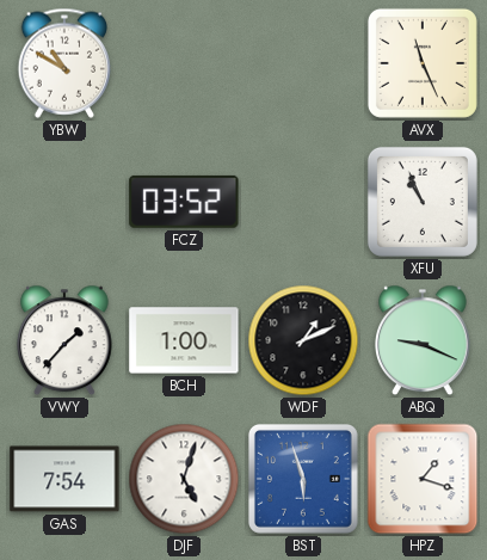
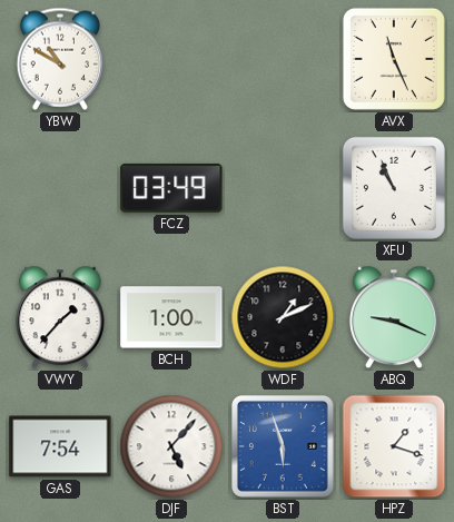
FCZ: 03:52 -> 03:49
DJF: 5:03 -> 5:07
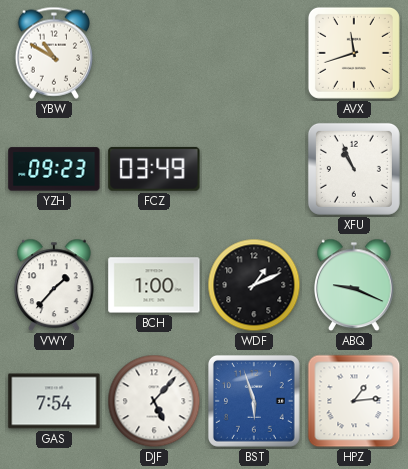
AVX: 11:26 -> 11:42
YZH: none -> 09:23
HPZ: 1:18 -> 1:14
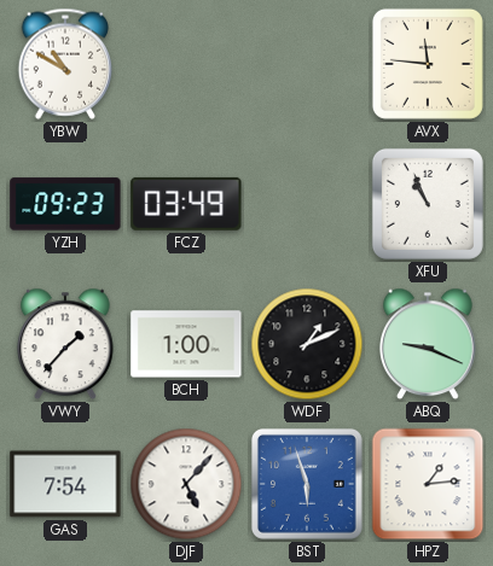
AVX: 11:42 -> 11:46
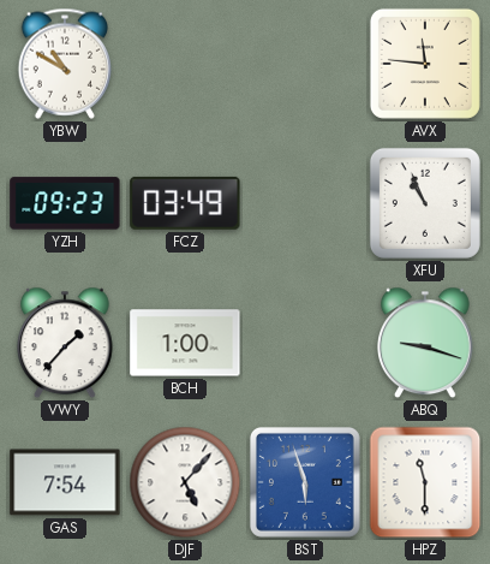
WDF: 1:11 -> none
ABQ: 9:19 -> 9:18
HPZ: 1:14 -> 11:30
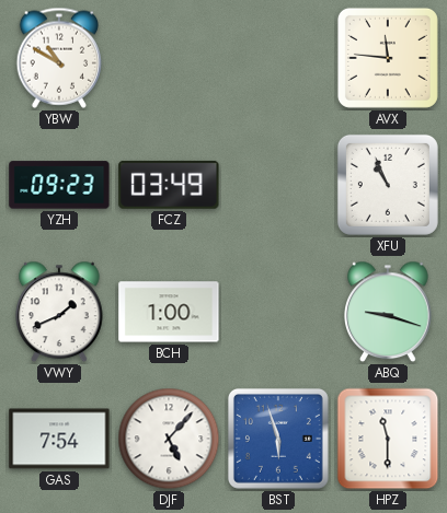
VWY: 1:37 -> 1:41
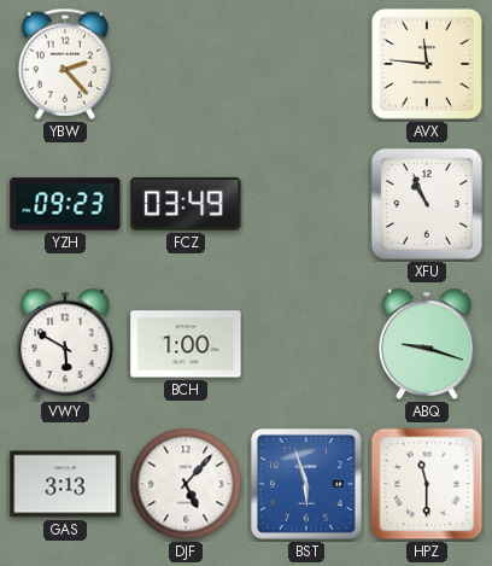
YBW: 10:50 -> 2:23
VWY: 1:41 -> 5:50
GAS: 7:54 -> 3:13
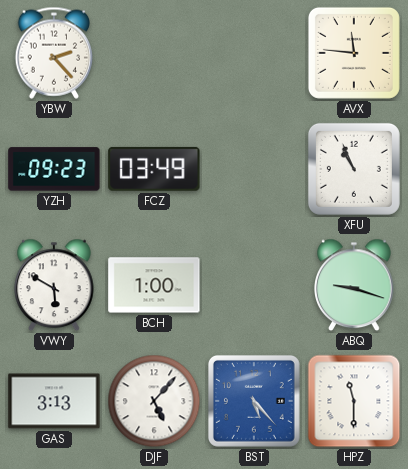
BST: 5:57 -> 5:23
